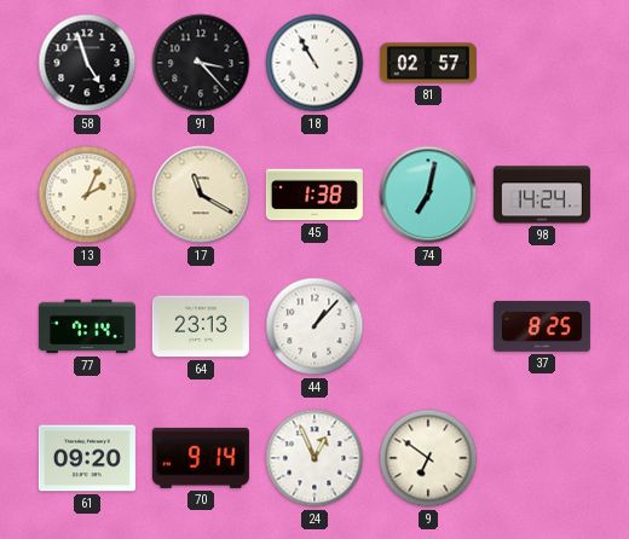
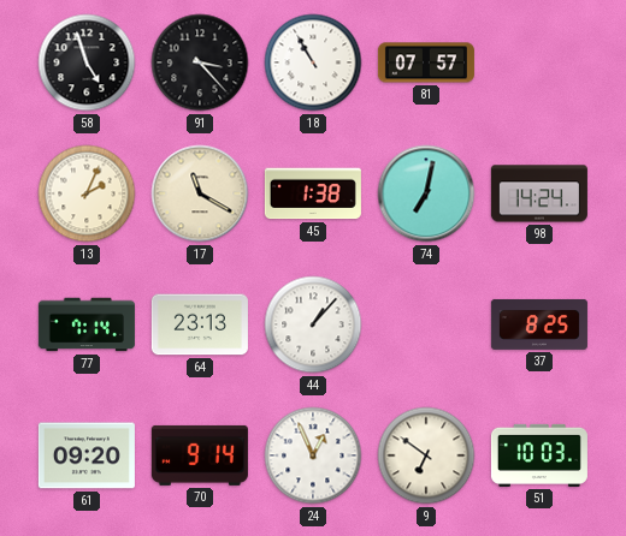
81: 02:57 -> 07:57
51: none -> 10:03
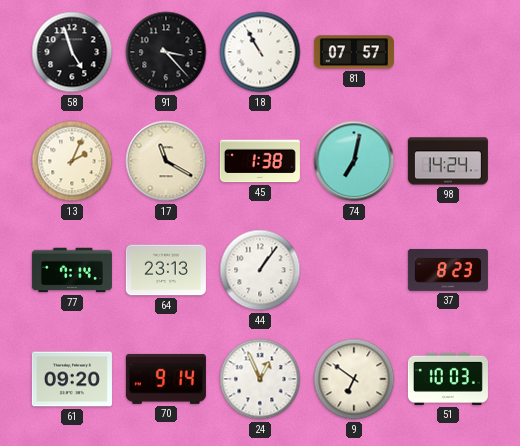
44: 1:07 -> 1:06
37: 8:25 -> 8:23
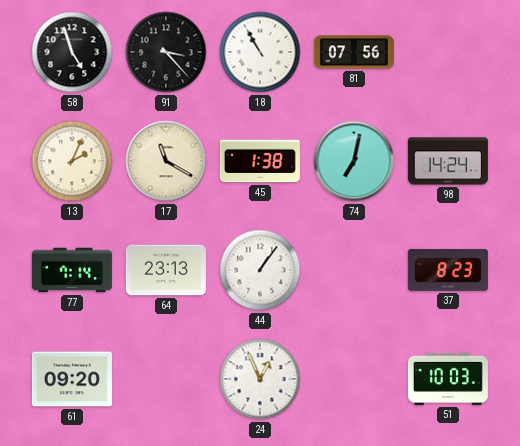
81: 07:57 -> 07:56
70: 9:14 -> none
9: 6:51 -> none
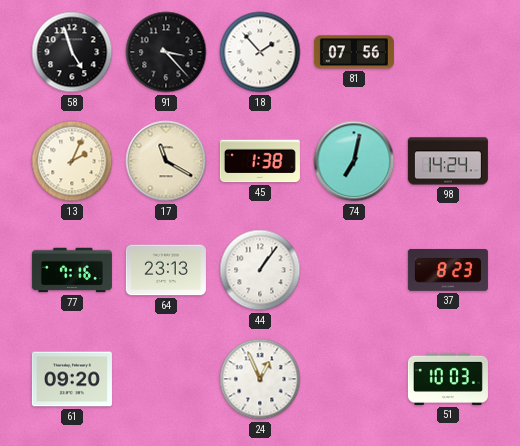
18: 10:55 -> 1:53
77: 7:14 -> 7:16
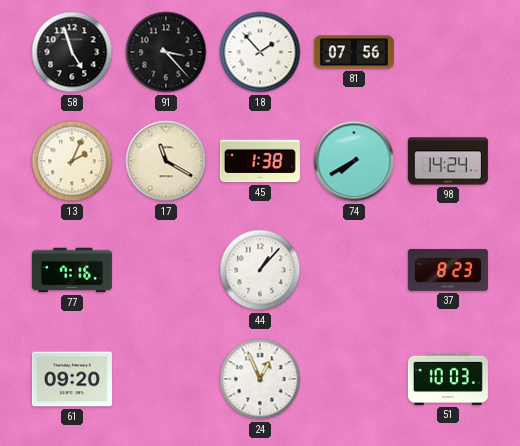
74: 7:02 -> 7:40
64: 23:13 -> none
44: 1:06 -> 1:07
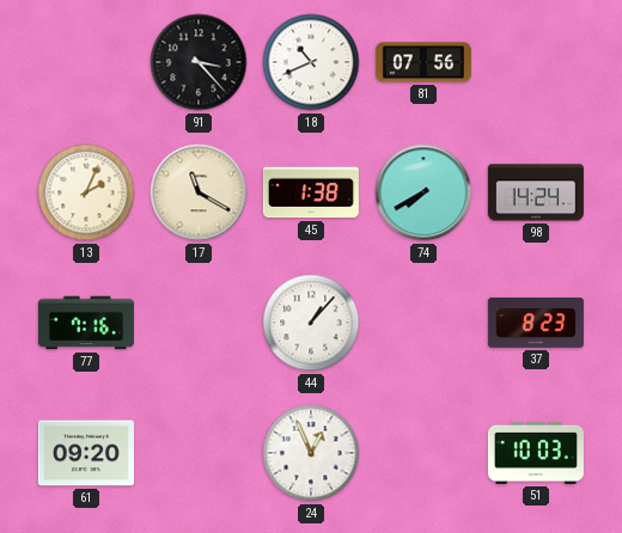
58: 4:57 -> none
18: 1:53 -> 10:41
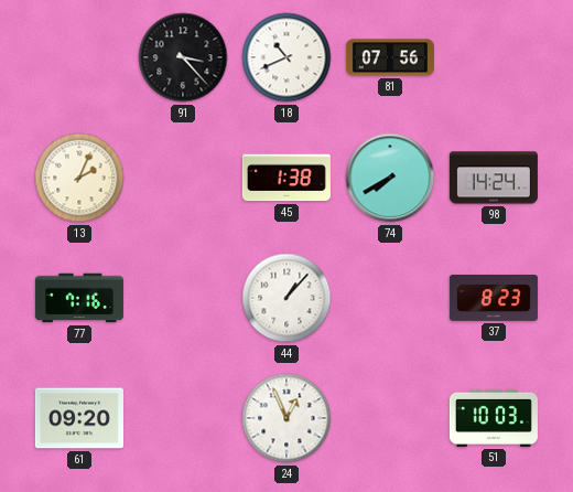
17: 11:20 -> none
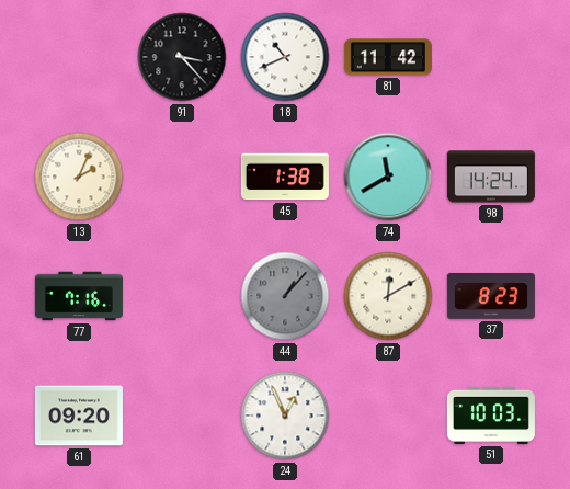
81: 07:56 -> 11:42
74: 7:40 -> 11:40
44 dial: white -> grey
87: none -> 12:10
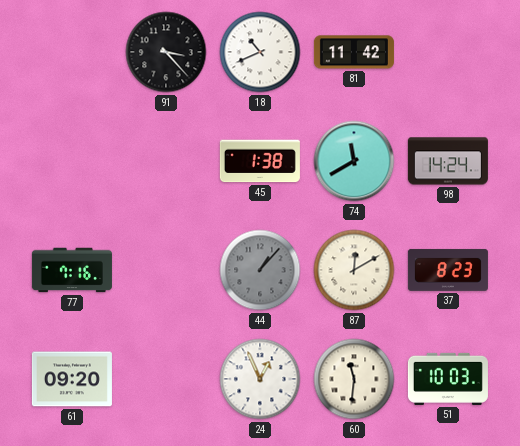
13: 2:04 -> none
60: none -> 11:31
